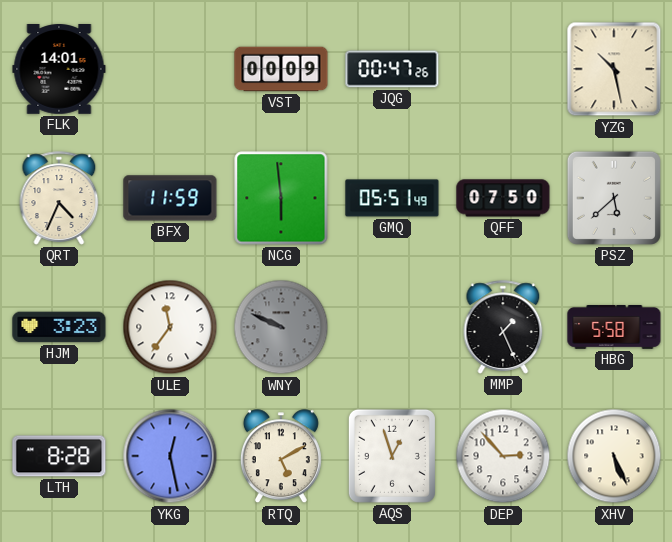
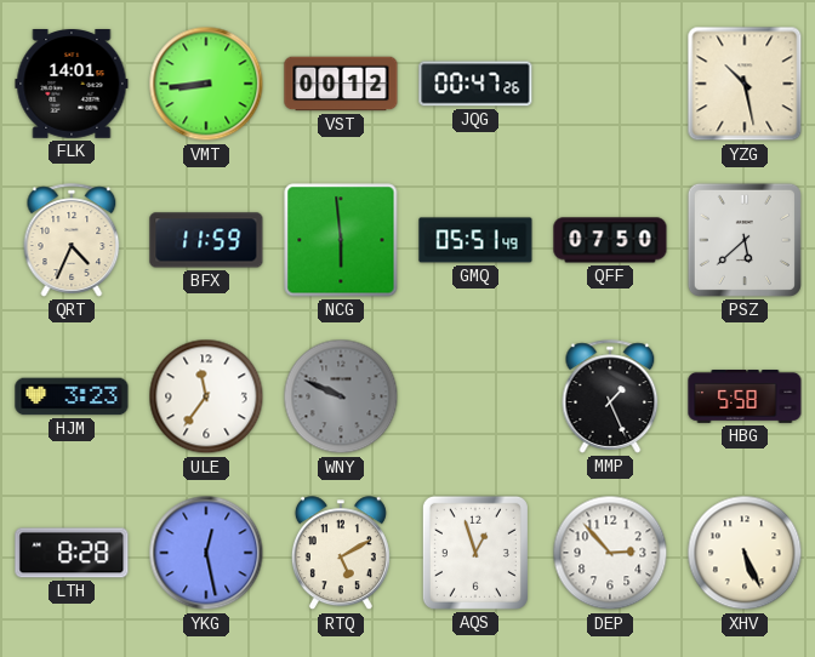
VMT: none -> 8:44
VST: 00:09 -> 00:12
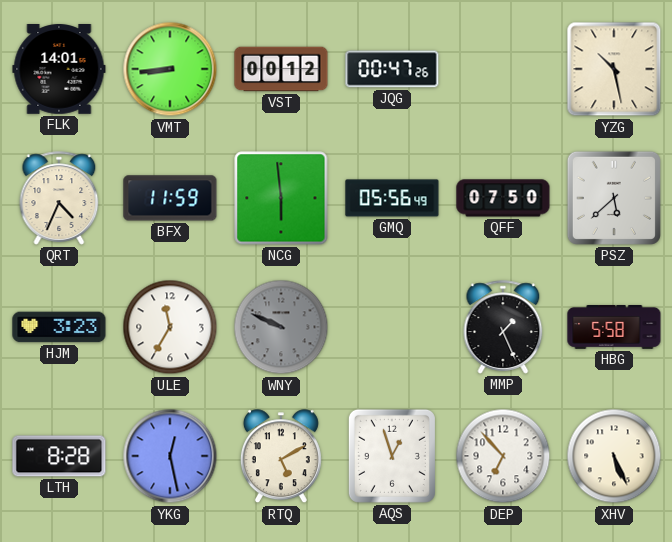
GMQ: 05:51 -> 05:56
ULE: 11:36 -> 11:35
DEP: 2:53 -> 6:53
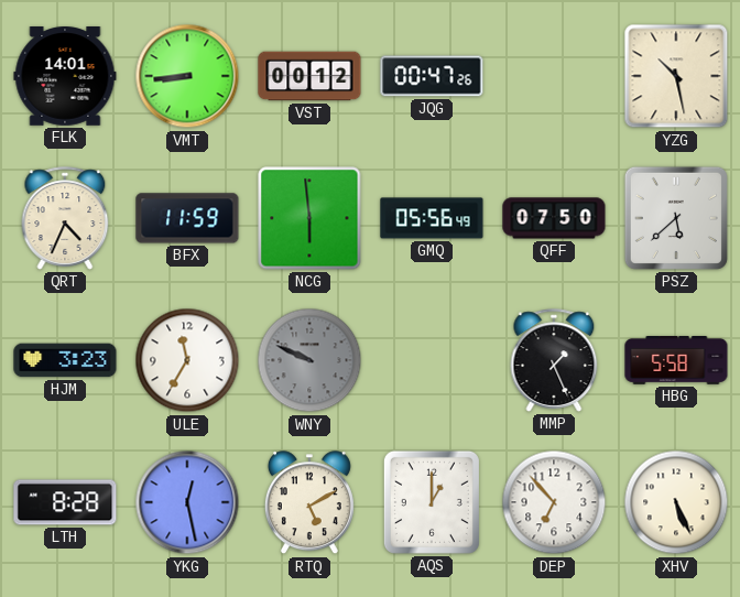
AQS: 12:57 -> 1:00
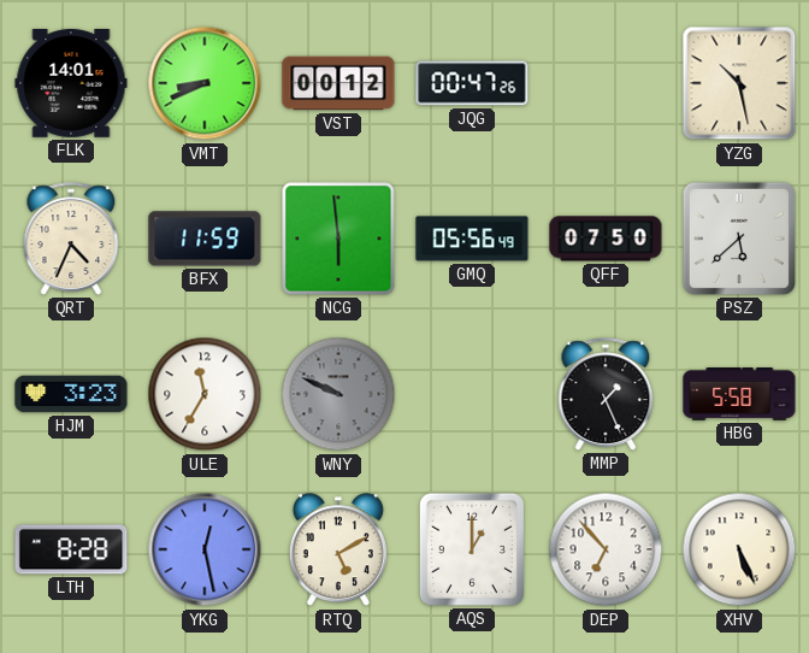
VMT: 8:44 -> 8:41
